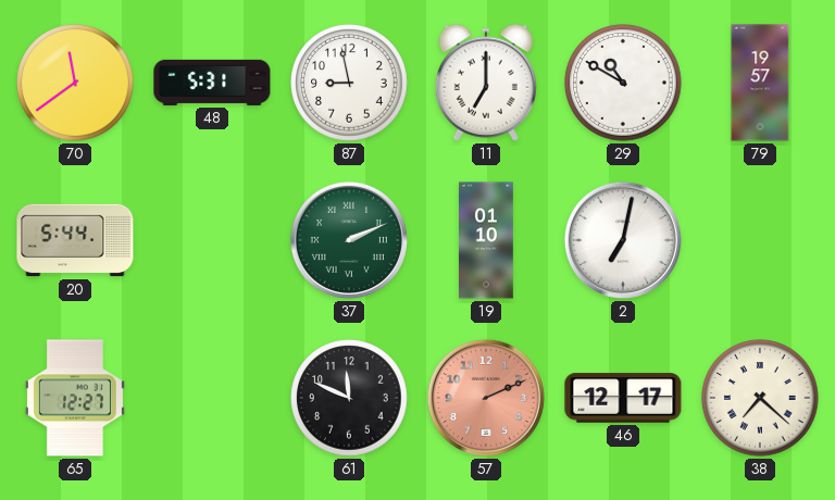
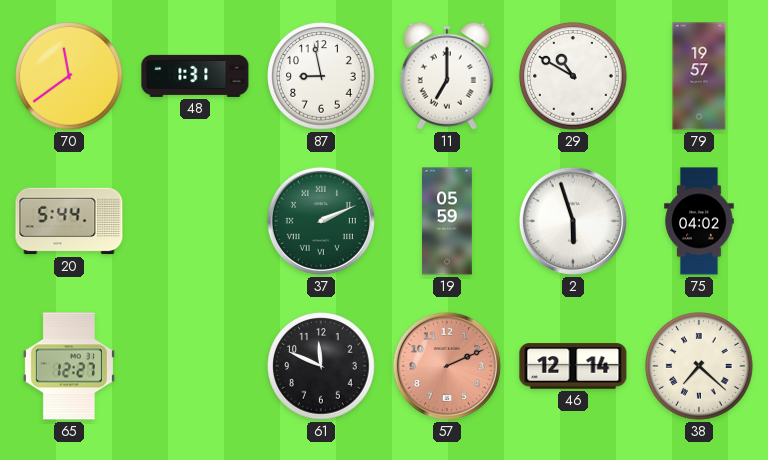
48: 5:31 -> 1:31
19: 01:10 -> 05:59
2: 7:02 -> 5:57
75: none -> 04:02
46: 12:17 -> 12:14
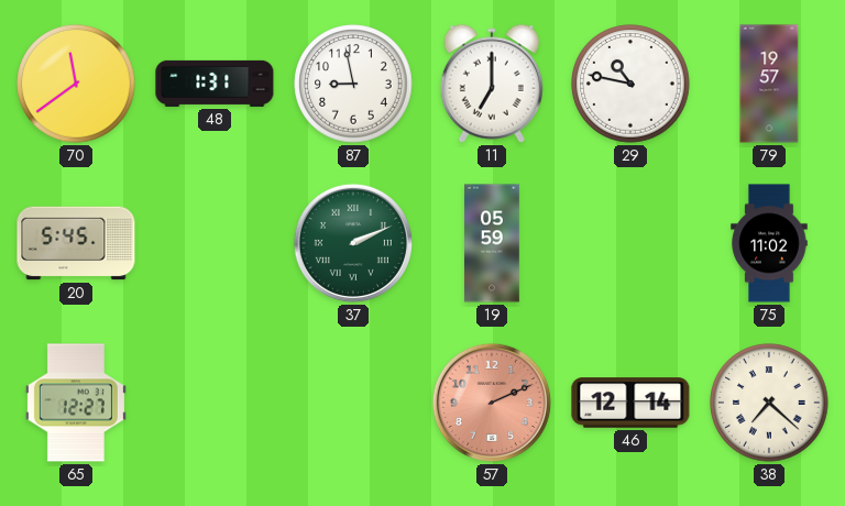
29: 10:50 -> 10:47
20: 5:44 -> 5:45
2: 5:57 -> none
75: 04:02 -> 11:02
61: 11:49 -> none
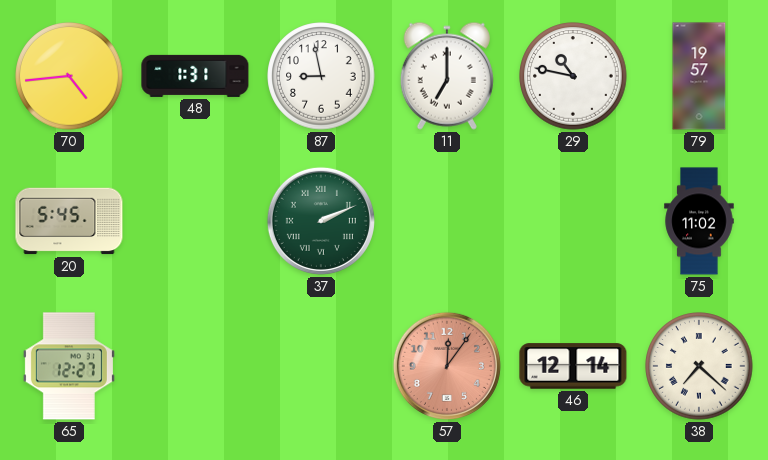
70: 11:39 -> 4:44
19: 05:59 -> none
57: 2:11 -> 12:06
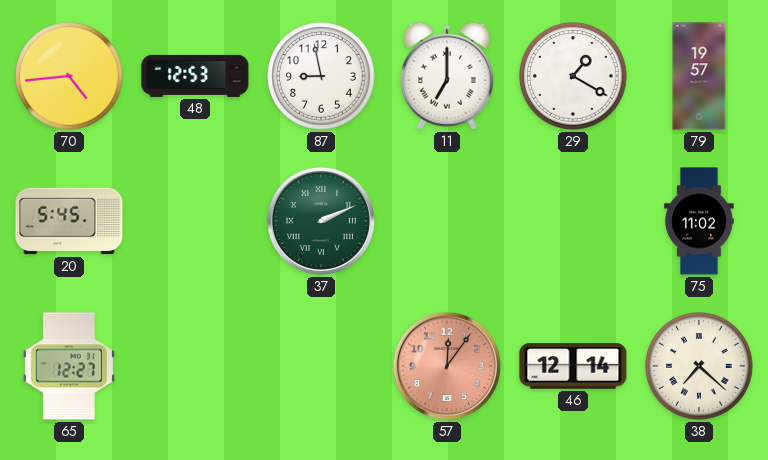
48: 1:31 -> 12:53
29: 10:47 -> 1:20
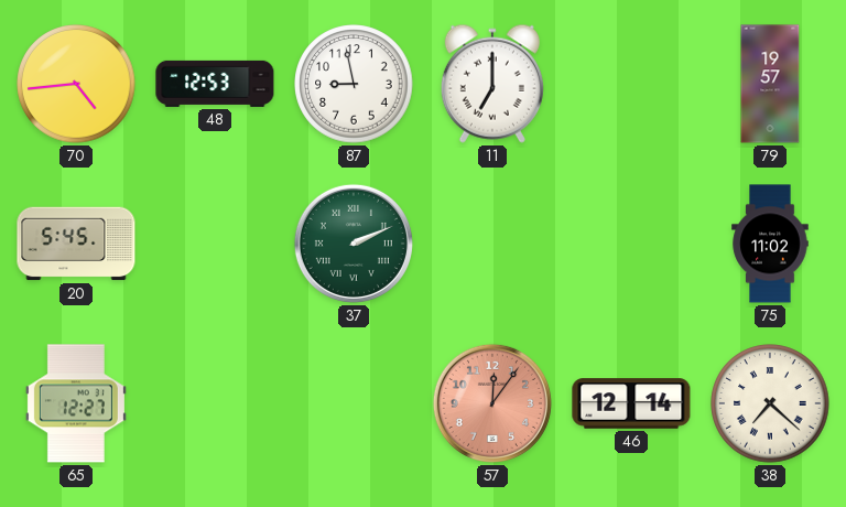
29: 1:20 -> none
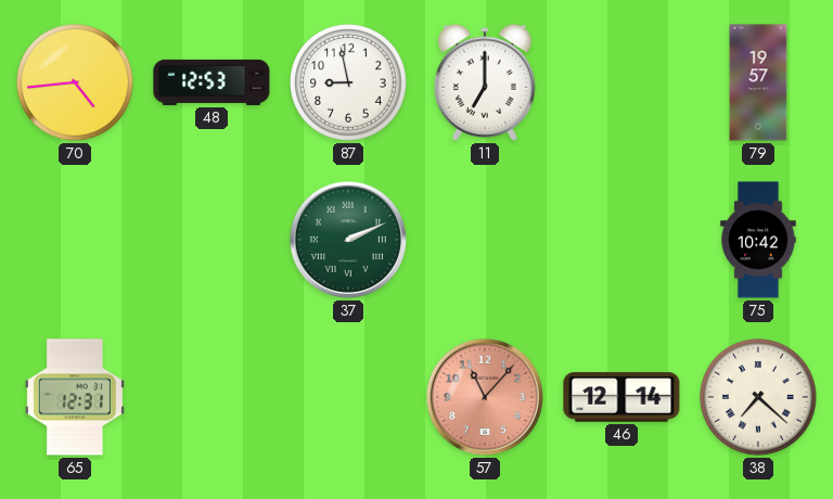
20: 5:45 -> none
75: 11:02 -> 10:42
65: 12:27 -> 12:31
57: 12:06 -> 11:07
